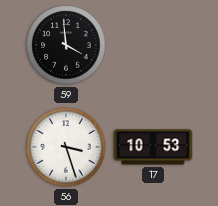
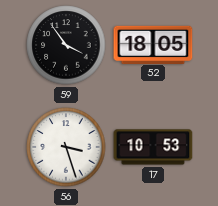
59: 3:59 -> 3:54
52: none -> 18:05
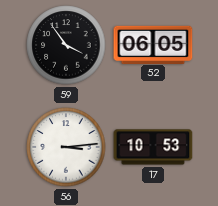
52: 18:05 -> 06:05
56: 3:27 -> 3:14
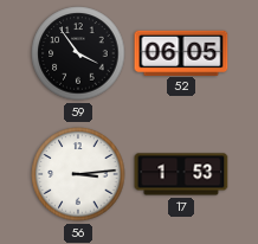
17: 10:53 -> 1:53
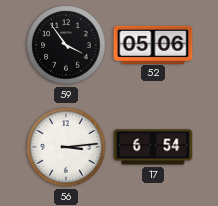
52: 06:05 -> 05:06
17: 1:53 -> 6:54
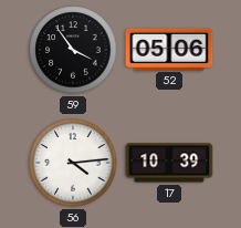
56: 3:14 -> 4:14
17: 6:54 -> 10:39
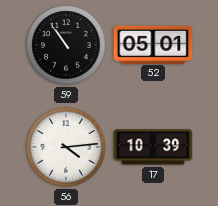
59: 3:54 -> 10:54
52: 05:06 -> 05:01
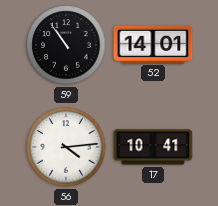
52: 05:01 -> 14:01
17: 10:39 -> 10:41
